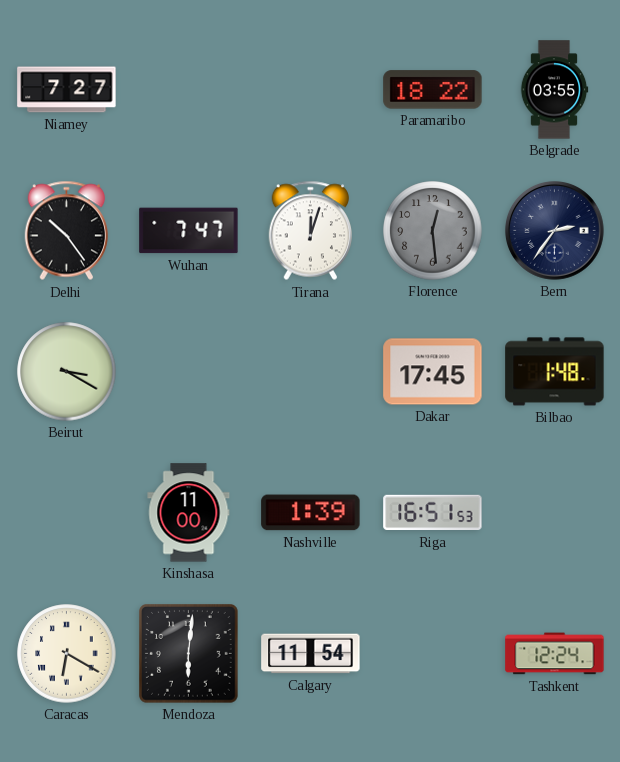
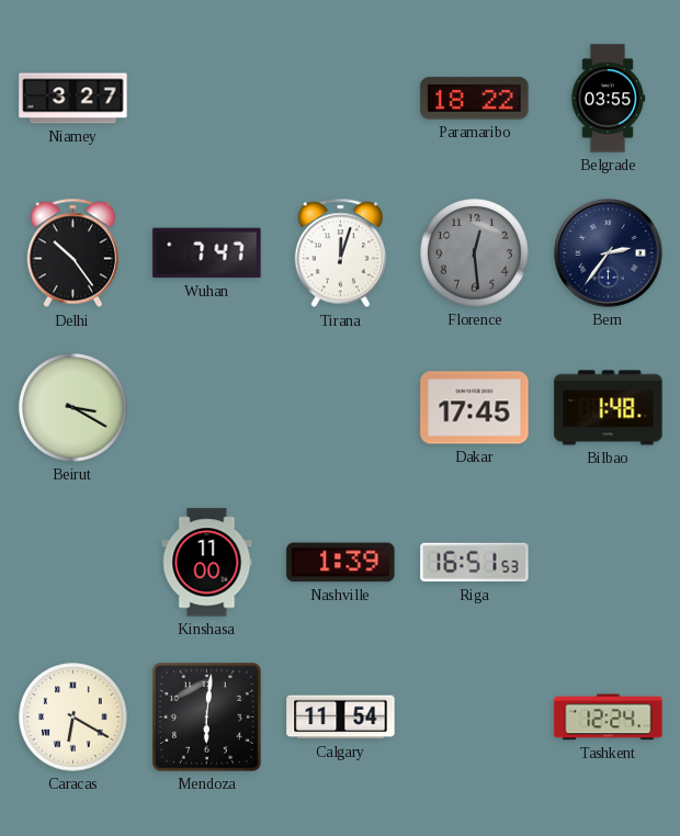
Niamey: 7:27 -> 3:27
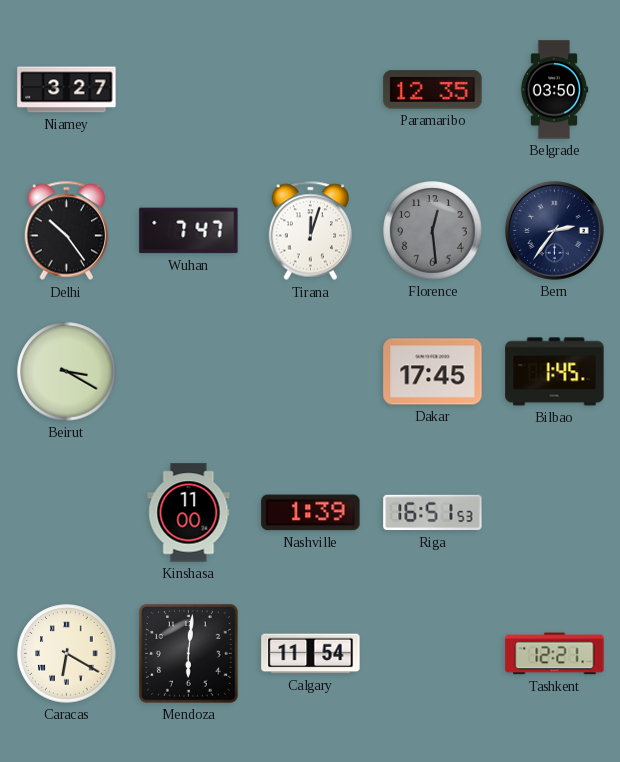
Paramaribo: 18:22 -> 12:35
Belgrade: 03:55 -> 03:50
Bilbao: 1:48 -> 1:45
Tashkent: 12:24 -> 12:21
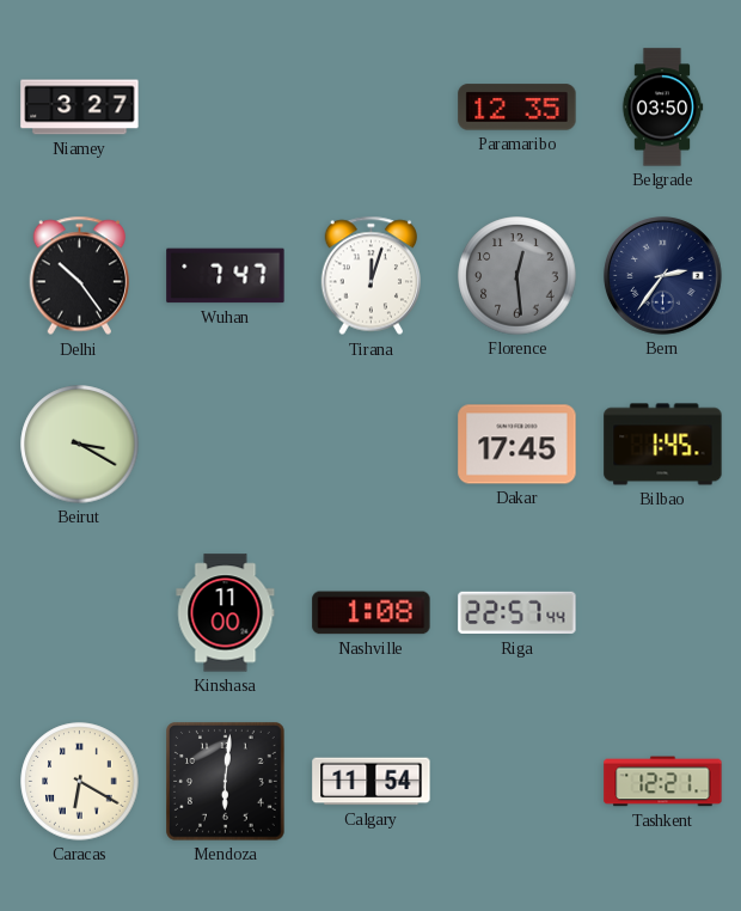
Nashville: 1:39 -> 1:08
Riga: 16:51 -> 22:57
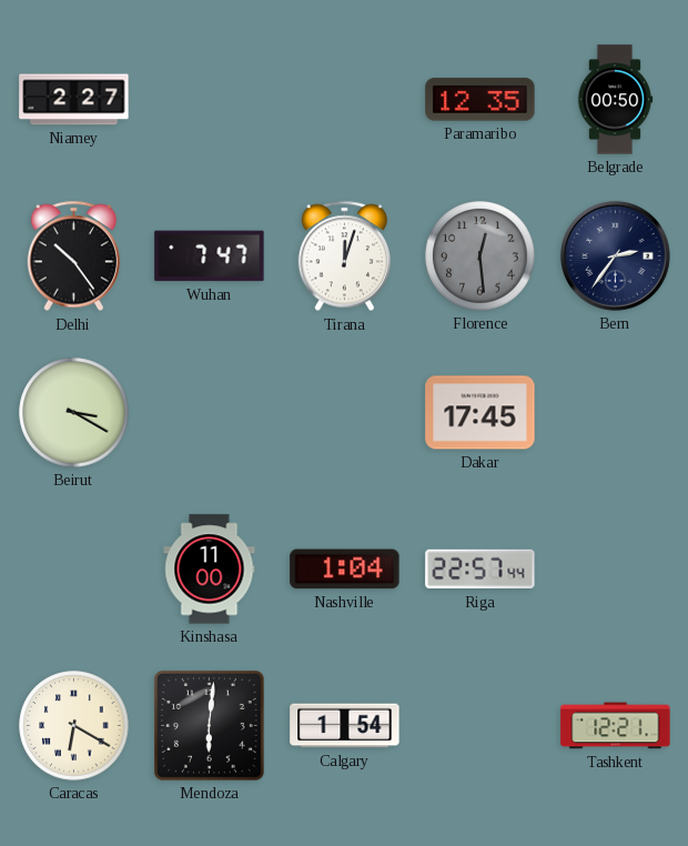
Niamey: 3:27 -> 2:27
Belgrade: 03:50 -> 00:50
Bilbao: 1:45 -> none
Nashville: 1:08 -> 1:04
Calgary: 11:54 -> 1:54
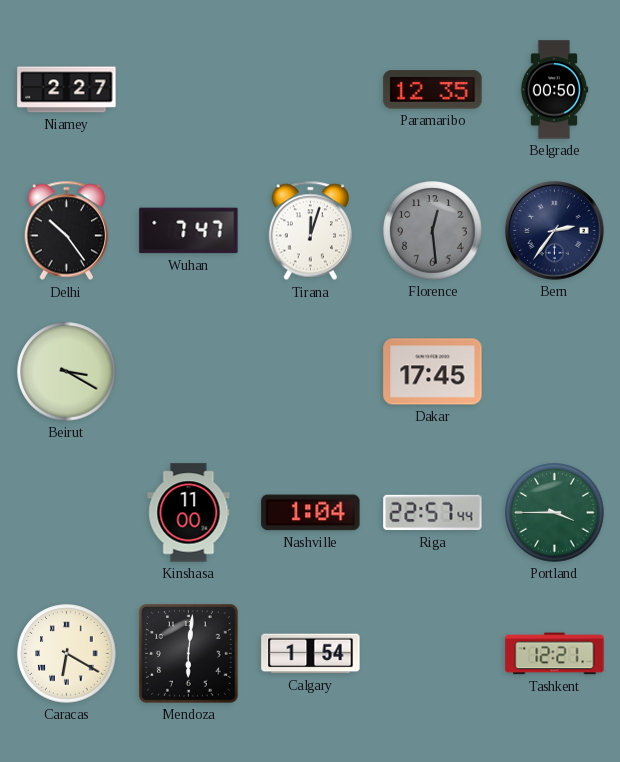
Portland: none -> 3:45
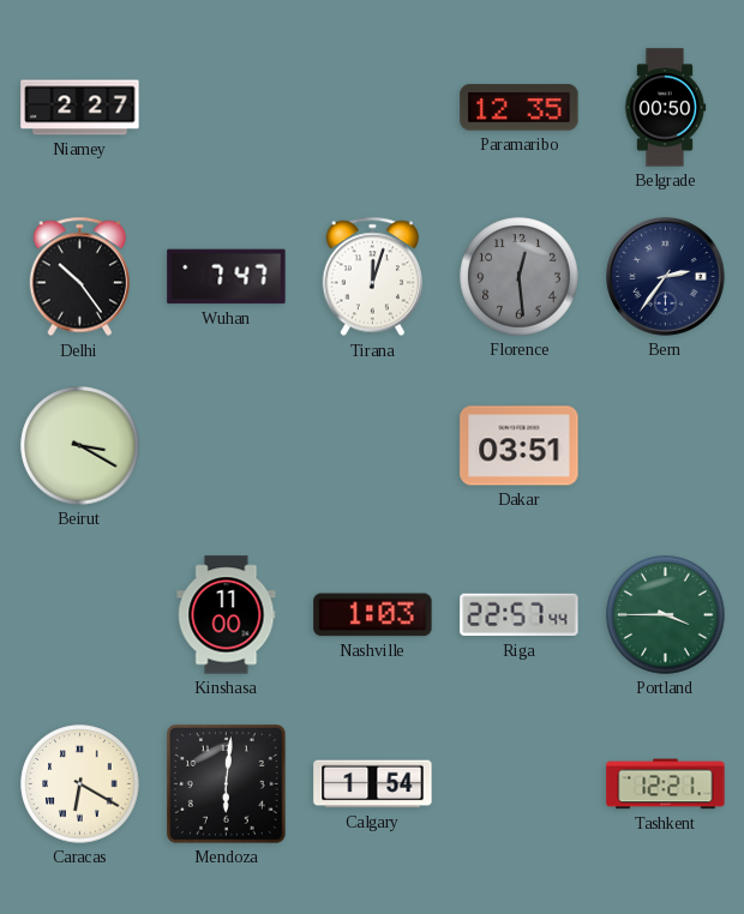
Dakar: 17:45 -> 03:51
Nashville: 1:04 -> 1:03
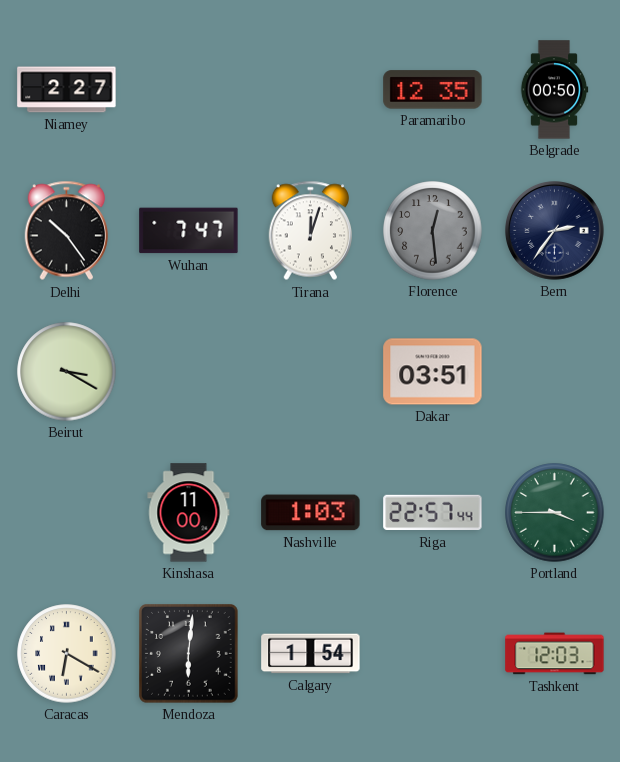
Tashkent: 12:21 -> 12:03
